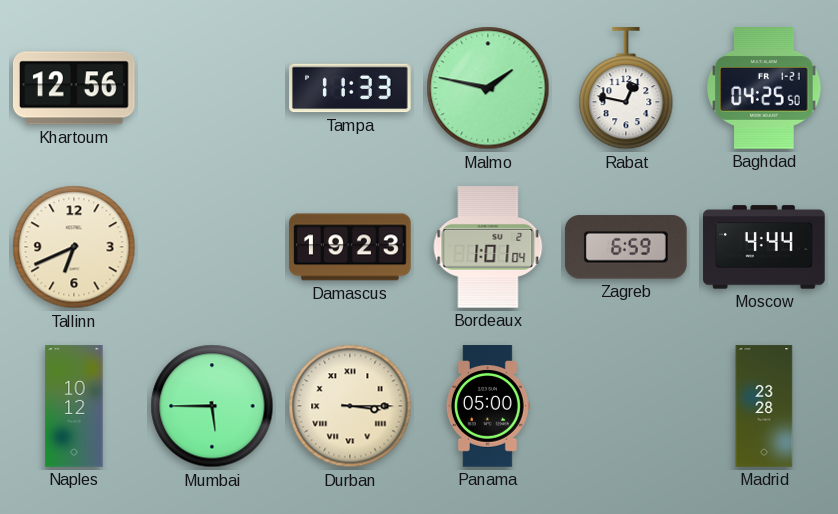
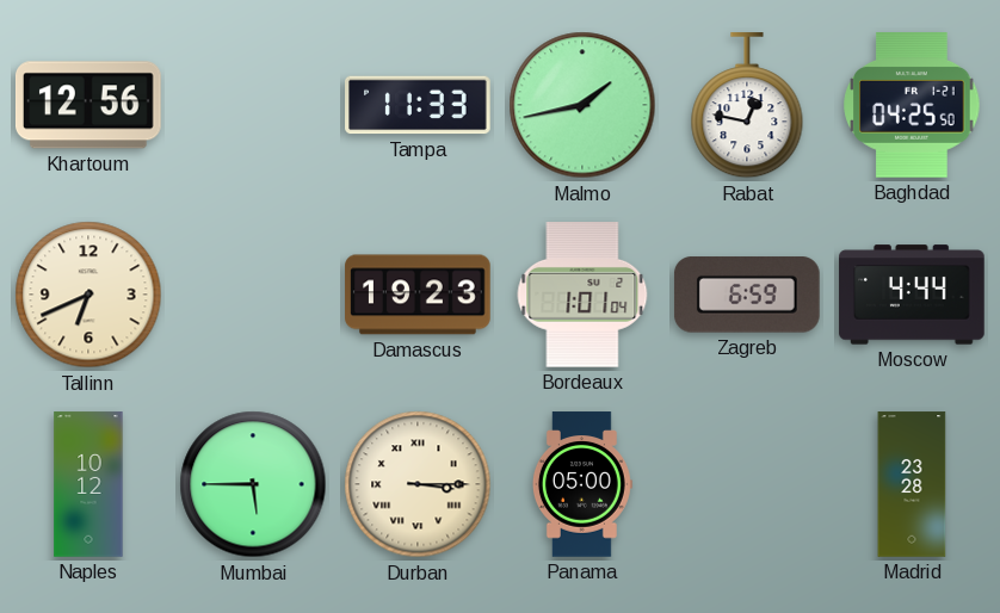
Malmo: 1:47 -> 1:43
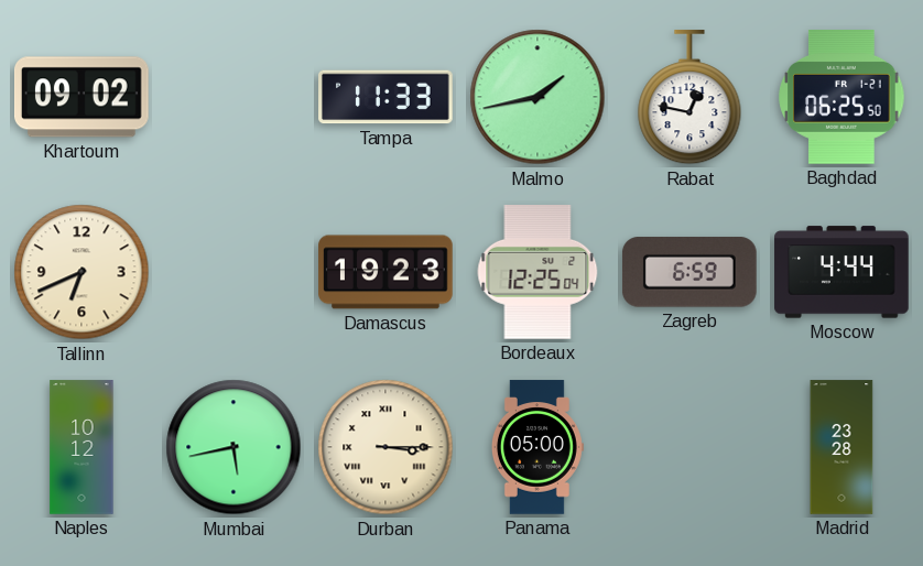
Khartoum: 12:56 -> 09:02
Baghdad: 04:25 -> 06:25
Bordeaux: 1:01 -> 12:25
Mumbai: 5:45 -> 5:43
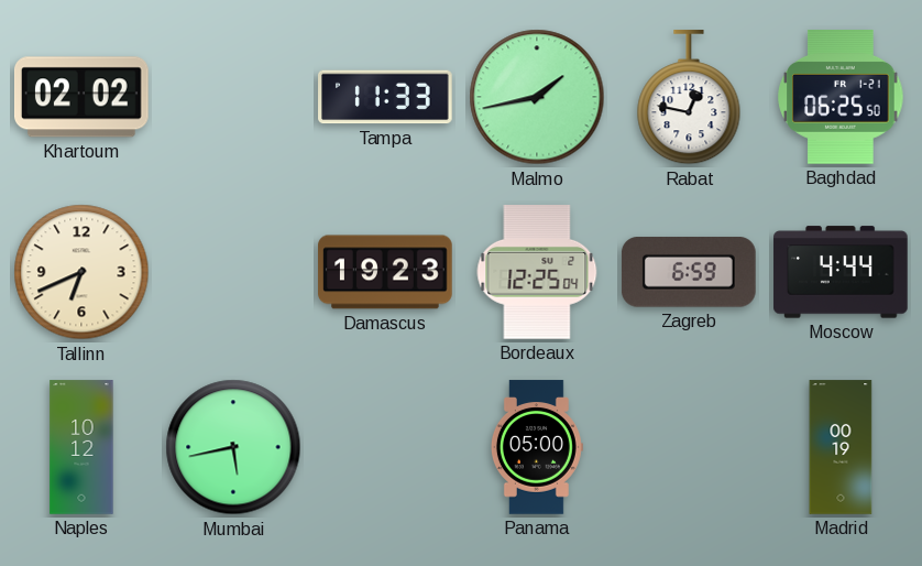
Khartoum: 09:02 -> 02:02
Durban: 3:15 -> none
Madrid: 23:28 -> 00:19
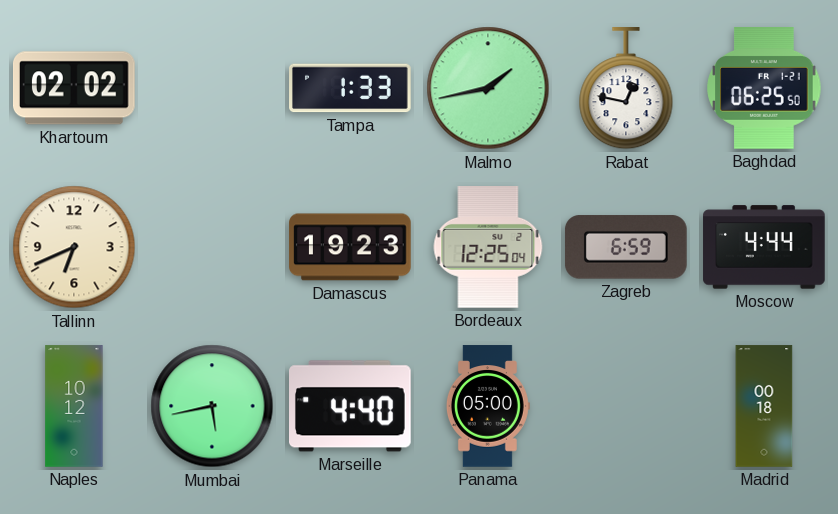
Tampa: 11:33 -> 1:33
Marseille: none -> 4:40
Madrid: 00:19 -> 00:18
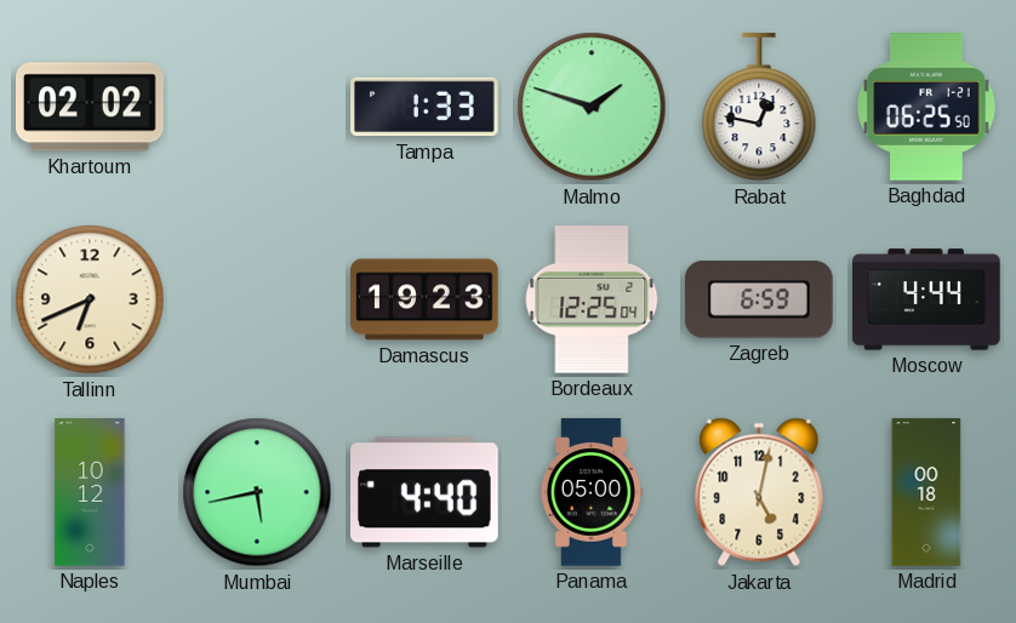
Malmo: 1:43 -> 1:48
Jakarta: none -> 5:02
